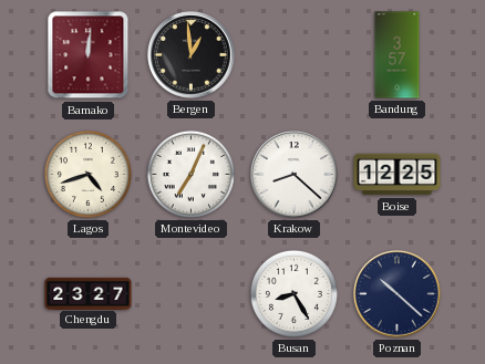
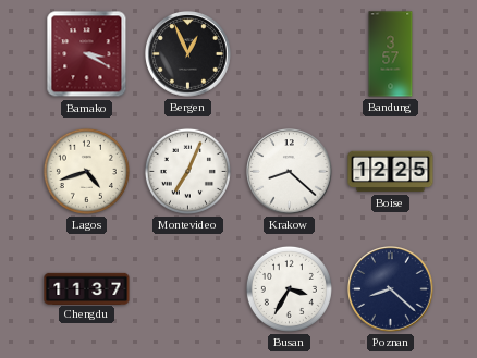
Bamako: 12:01 -> 3:20
Bergen: 12:59 -> 12:56
Chengdu: 23:27 -> 11:37
Busan: 8:25 -> 3:35
Poznan: 10:22 -> 8:22
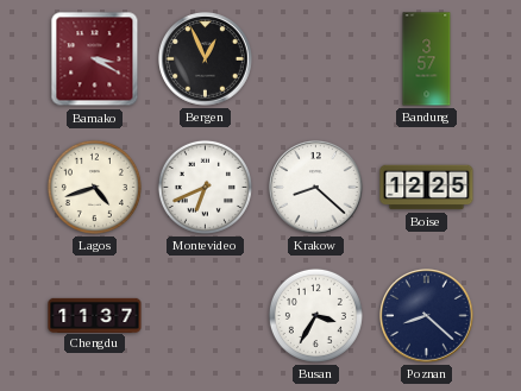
Montevideo: 7:04 -> 6:41
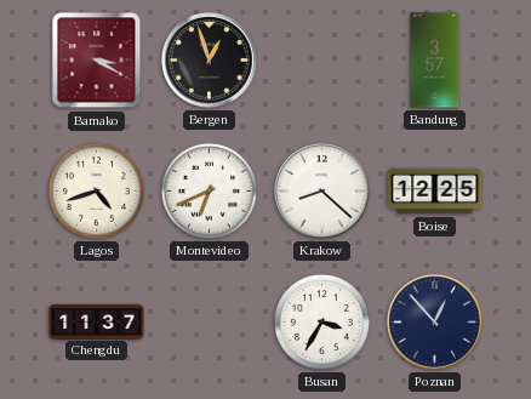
Bergen: 12:56 -> 12:57
Poznan: 8:22 -> 12:53
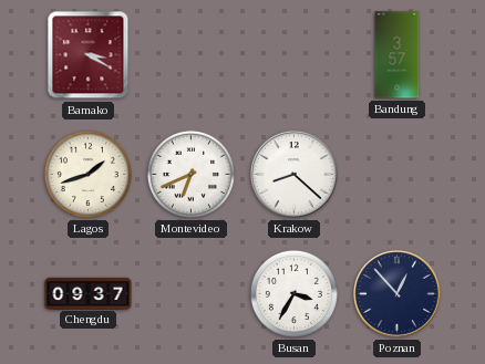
Bergen: 12:57 -> none
Lagos: 4:42 -> 1:42
Boise: 12:25 -> none
Chengdu: 11:37 -> 09:37
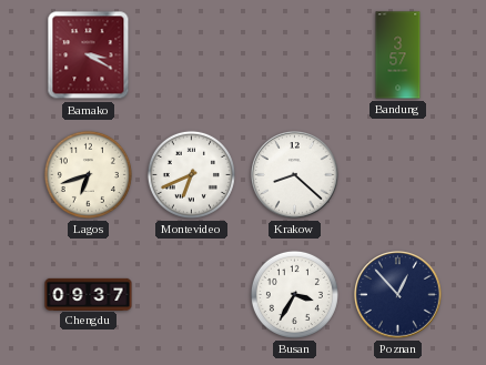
Lagos: 1:42 -> 6:42
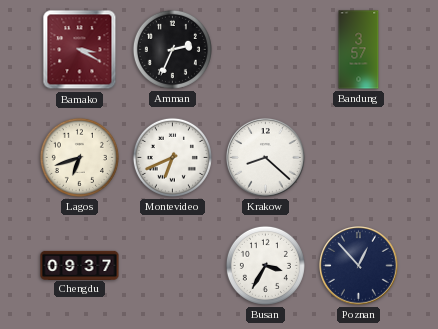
Amman: none -> 2:34
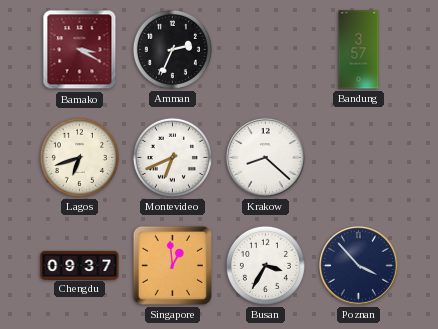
Singapore: none -> 12:59
Poznan: 12:53 -> 3:53
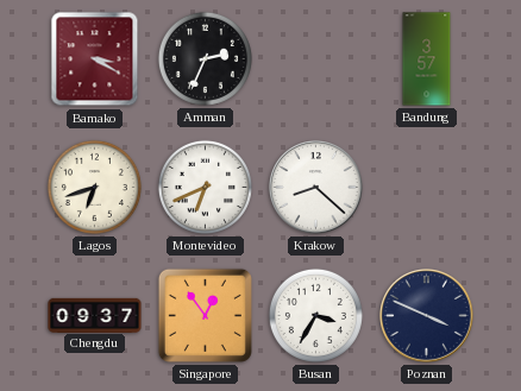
Singapore: 12:59 -> 12:54
Poznan: 3:53 -> 3:49
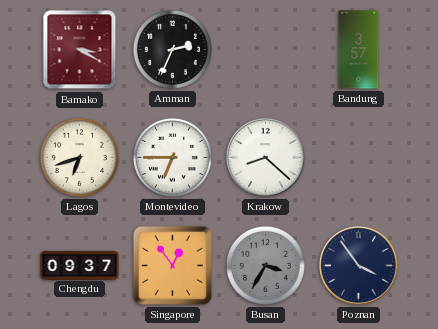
Montevideo: 6:41 -> 6:45
Busan dial: white -> grey
Poznan: 3:49 -> 3:54
